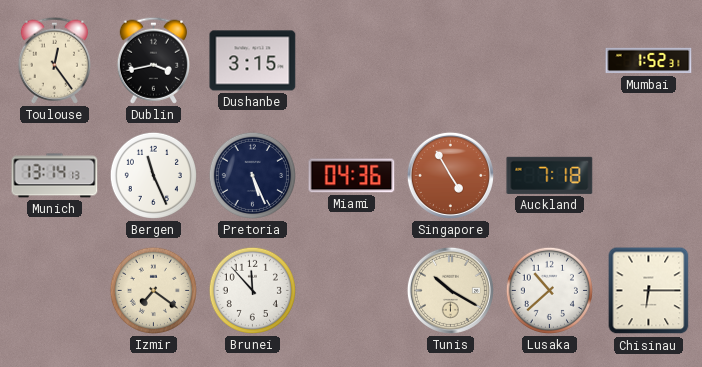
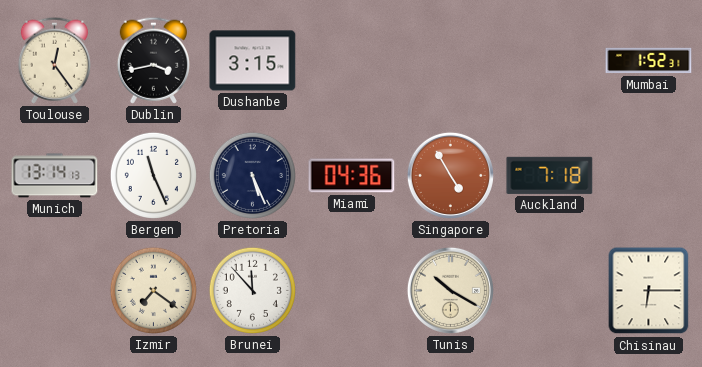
Lusaka: 10:38 -> none
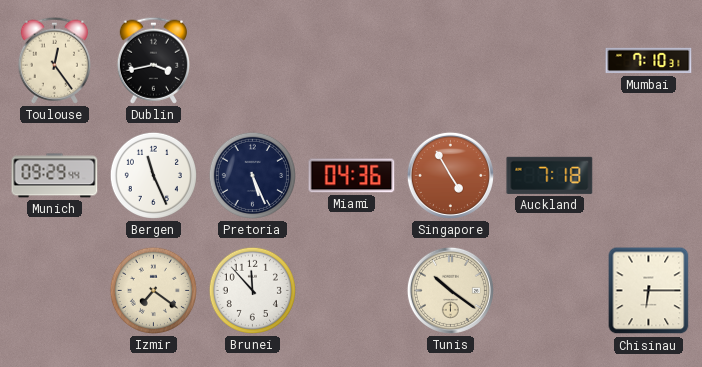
Dushanbe: 3:15 -> none
Mumbai: 1:52 -> 7:10
Munich: 13:14 -> 09:29
Tunis: 10:20 -> 10:21
